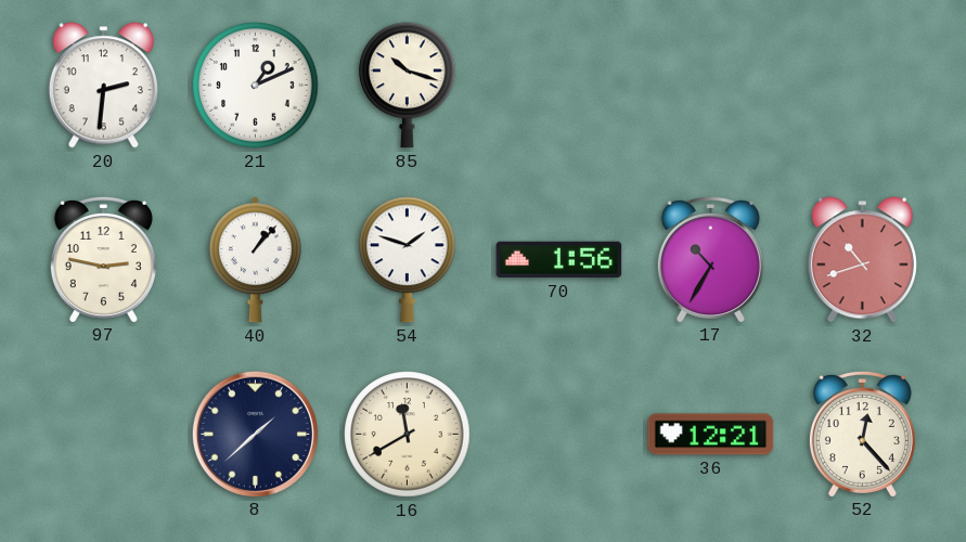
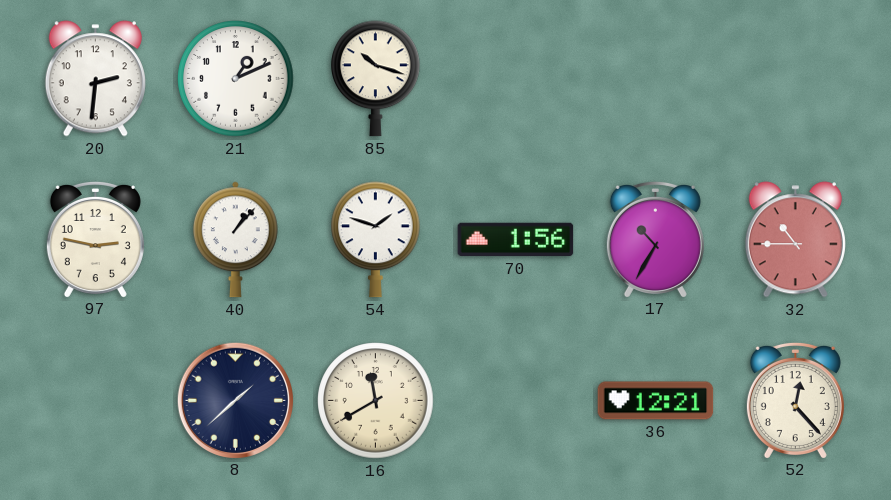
32: 10:42 -> 10:45
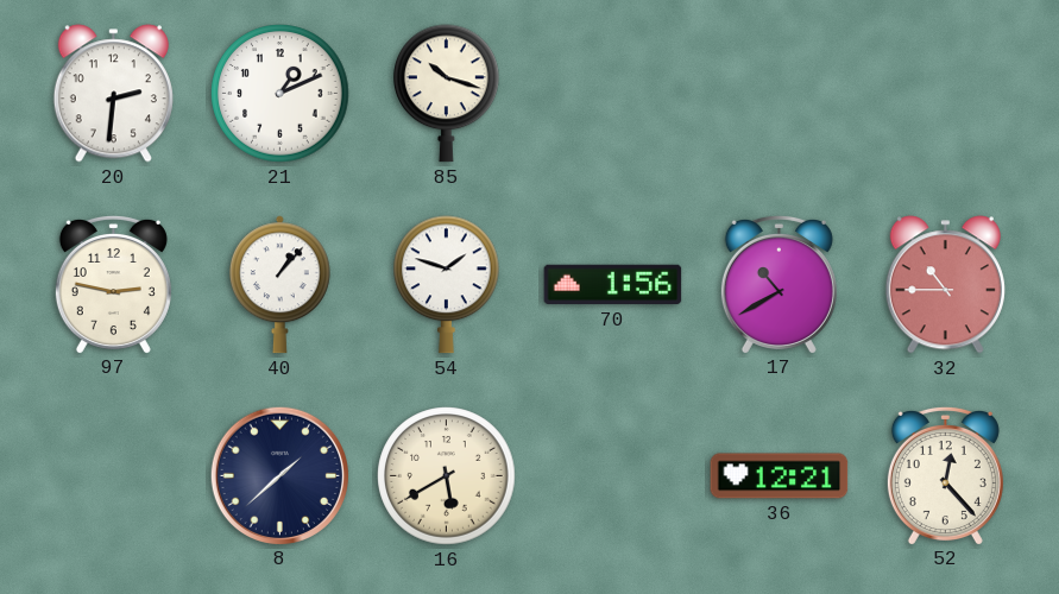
17: 10:35 -> 10:40
16: 11:40 -> 5:40
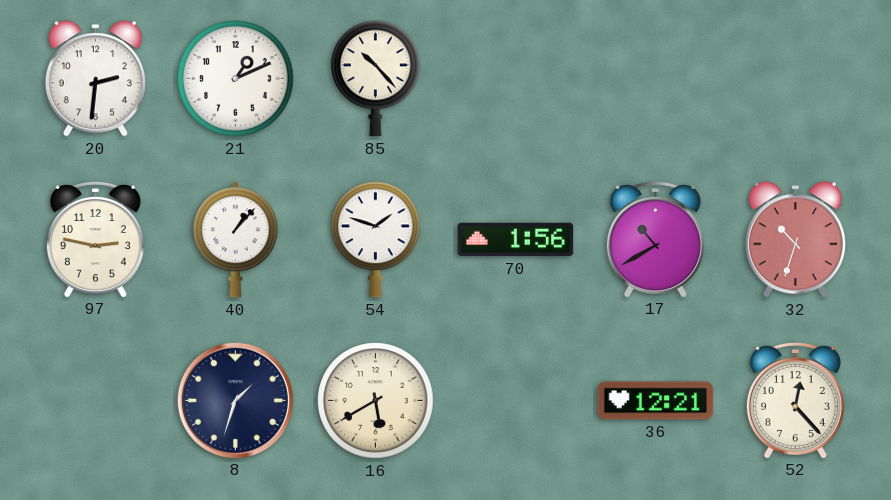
85: 10:18 -> 10:23
32: 10:45 -> 10:33
8: 1:38 -> 1:33
